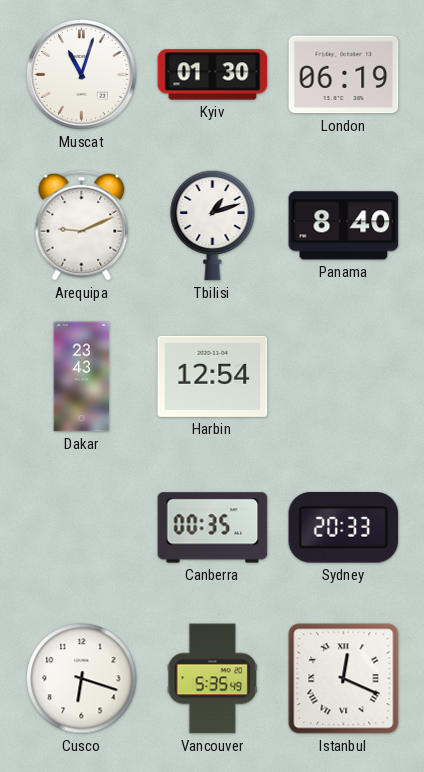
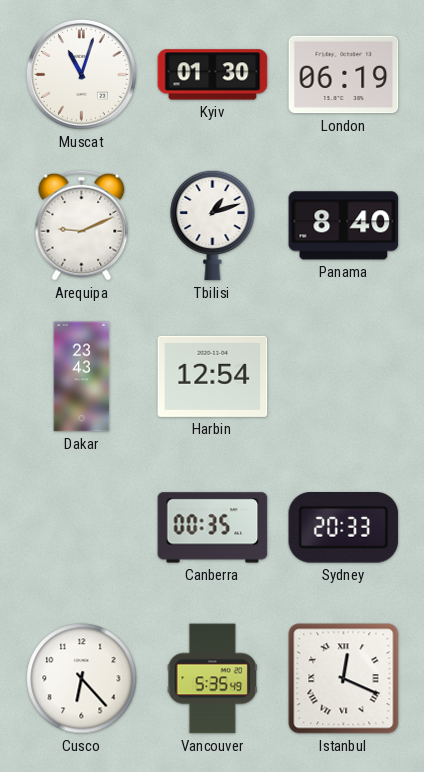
Cusco: 6:18 -> 6:23
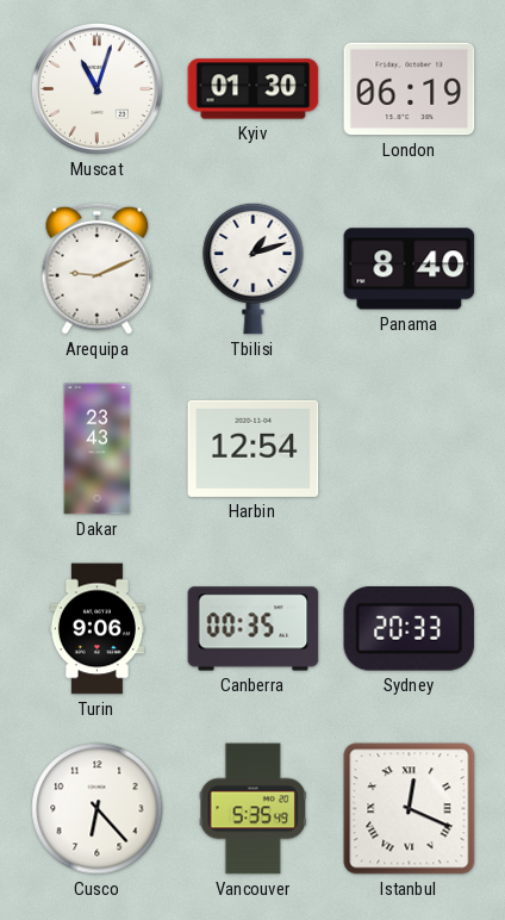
Turin: none -> 9:06
